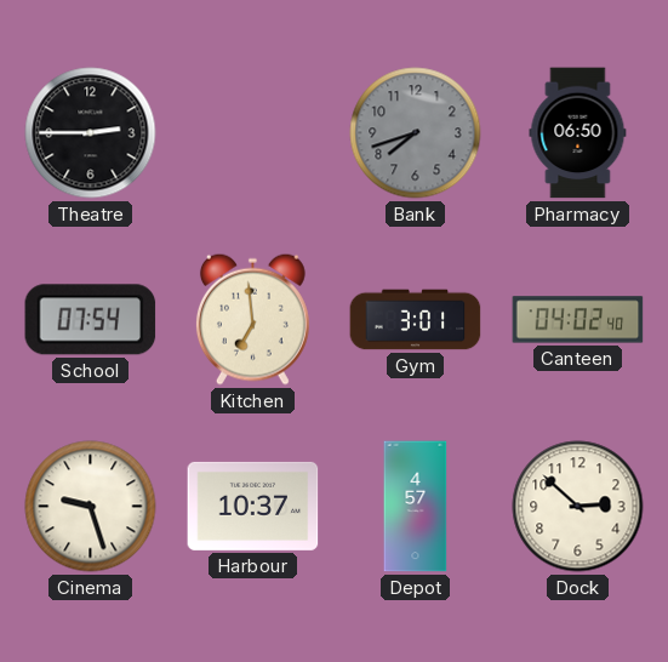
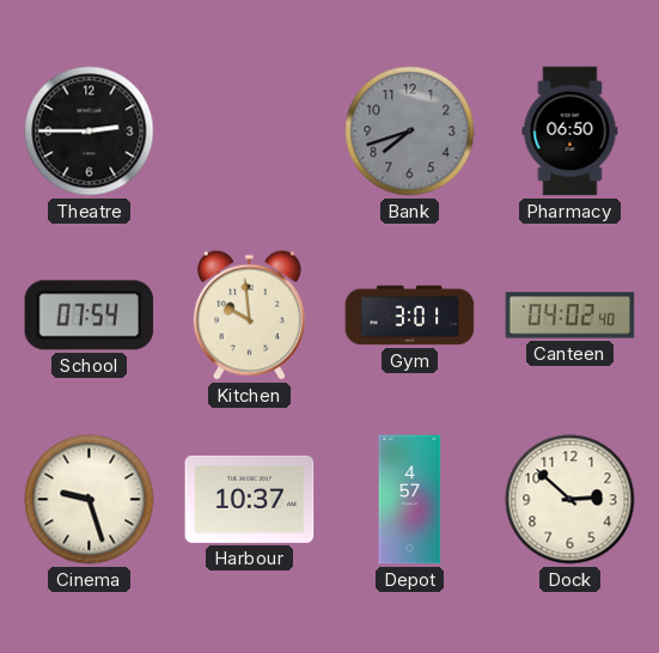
Kitchen: 6:59 -> 9:59
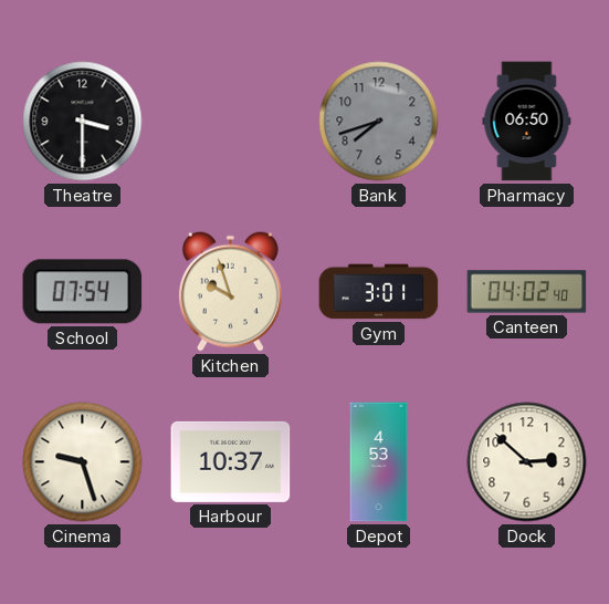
Theatre: 2:45 -> 3:30
Kitchen: 9:59 -> 9:57
Depot: 4:57 -> 4:53
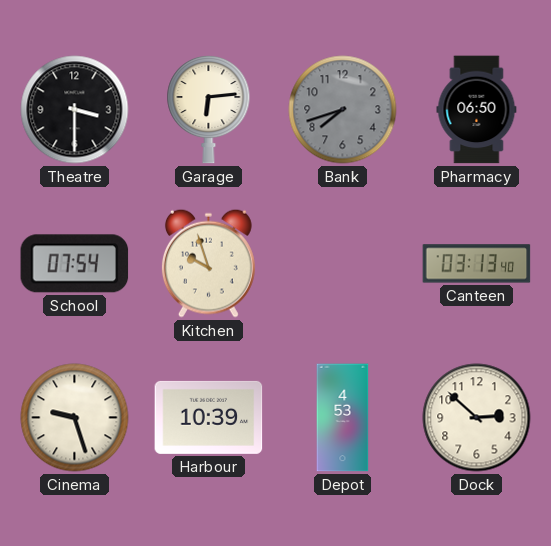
Garage: none -> 6:14
Gym: 3:01 -> none
Canteen: 04:02 -> 03:13
Harbour: 10:37 -> 10:39
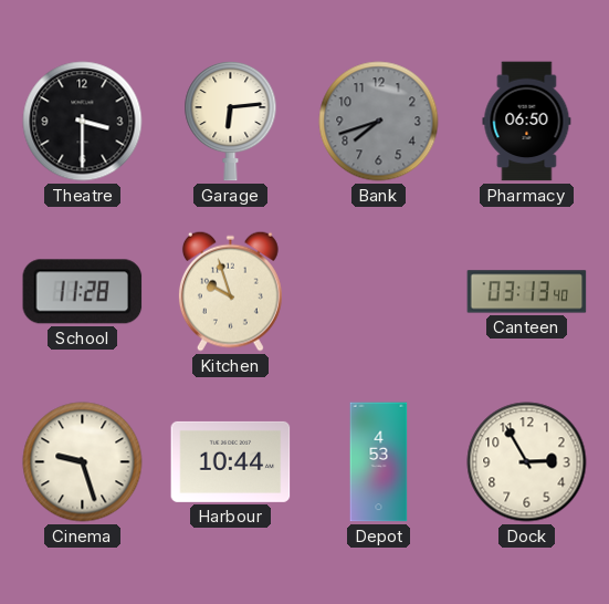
School: 07:54 -> 11:28
Harbour: 10:39 -> 10:44
Dock: 2:52 -> 2:55
